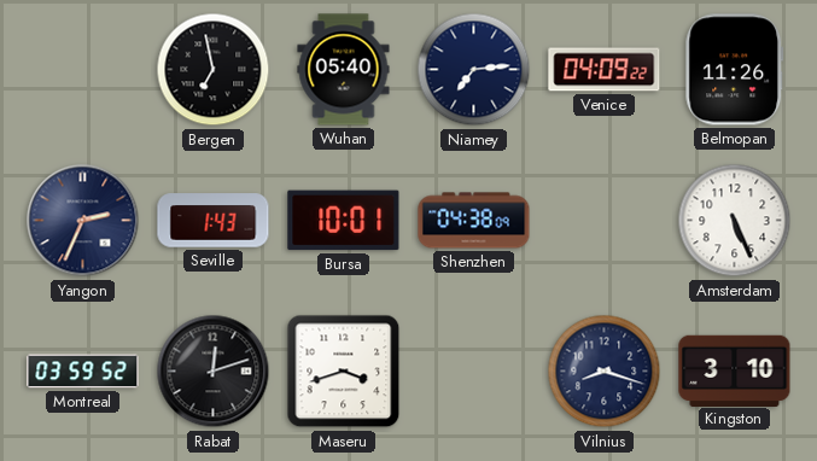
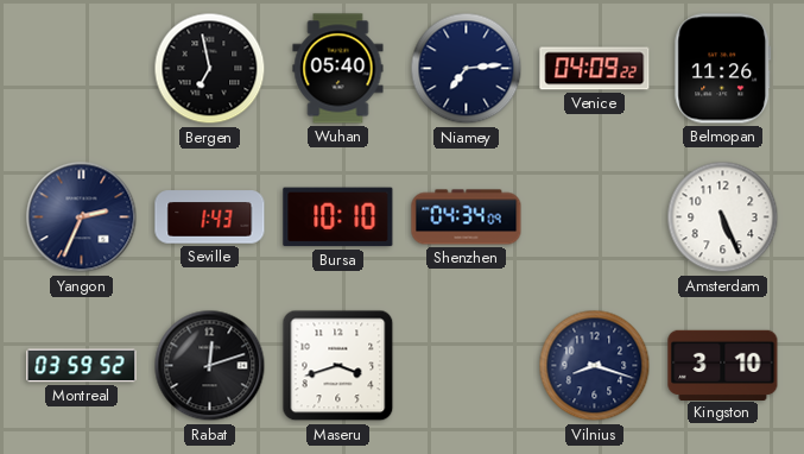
Bursa: 10:01 -> 10:10
Shenzhen: 04:38 -> 04:34
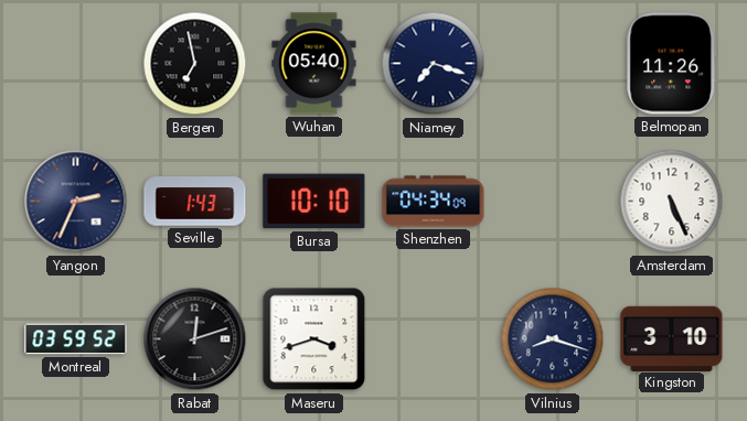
Niamey: 7:14 -> 7:18
Venice: 04:09 -> none
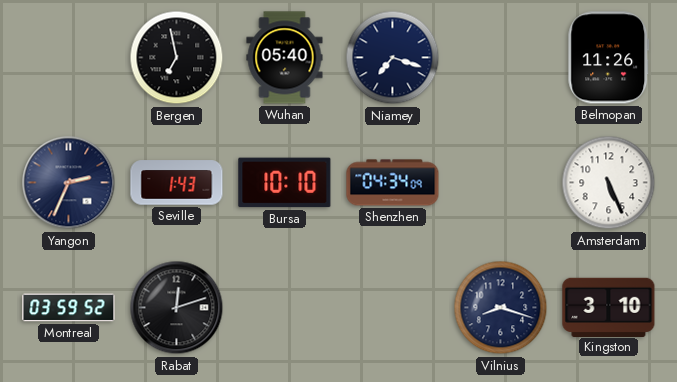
Maseru: 3:42 -> none
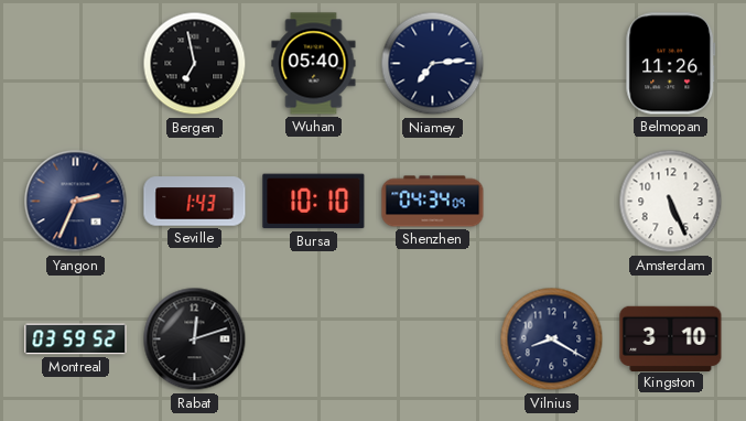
Niamey: 7:18 -> 7:14
Vilnius: 8:18 -> 8:20
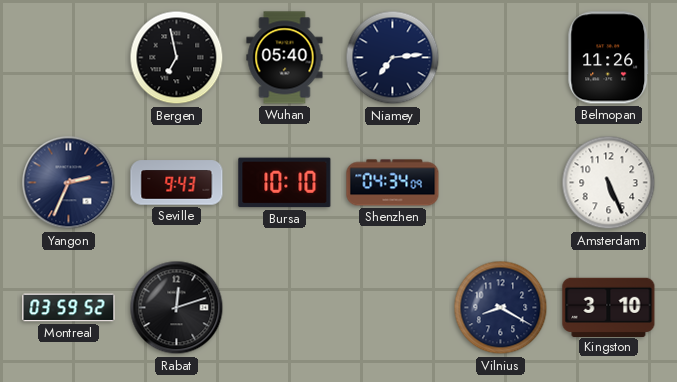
Seville: 1:43 -> 9:43
